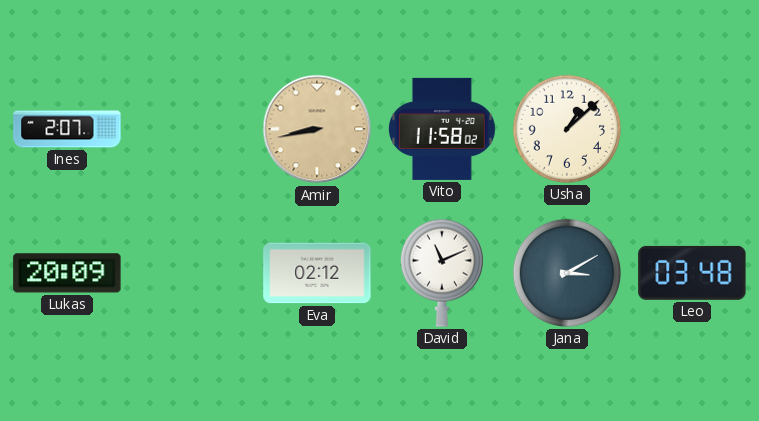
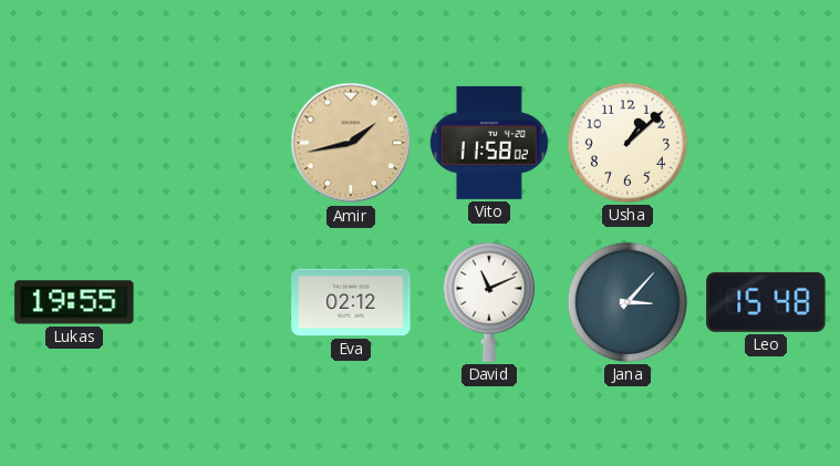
Ines: 2:07 -> none
Amir: 8:43 -> 1:43
Lukas: 20:09 -> 19:55
Jana: 3:10 -> 3:07
Leo: 03:48 -> 15:48
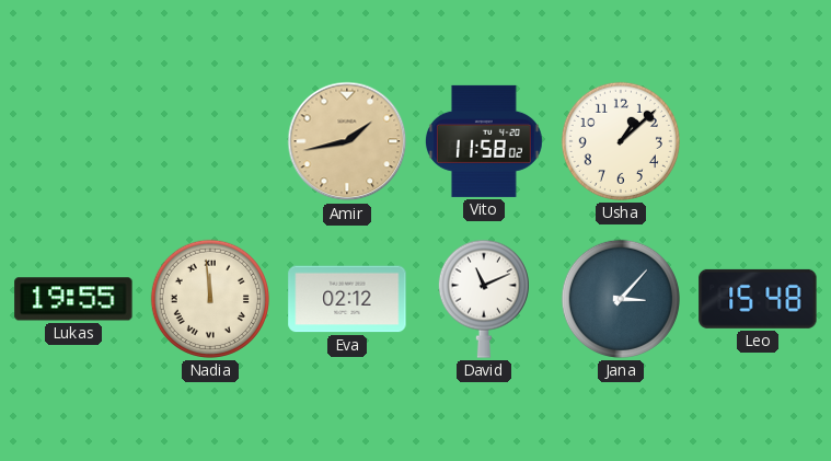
Nadia: none -> 11:59
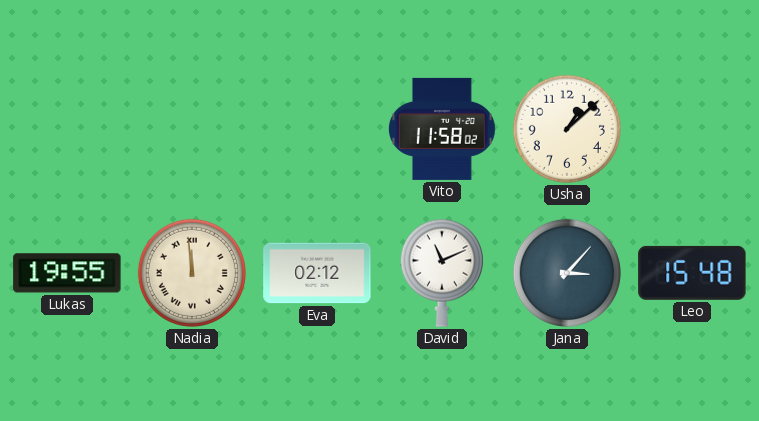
Amir: 1:43 -> none
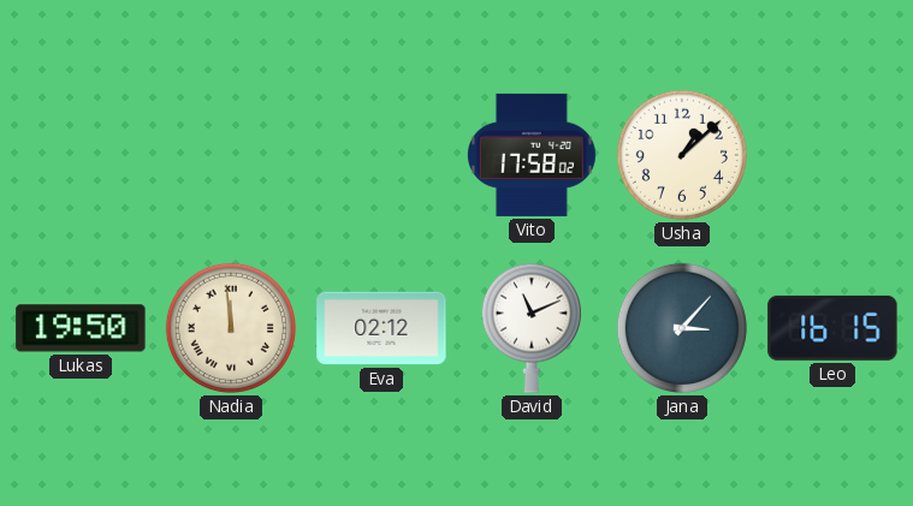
Vito: 11:58 -> 17:58
Lukas: 19:55 -> 19:50
Leo: 15:48 -> 16:15
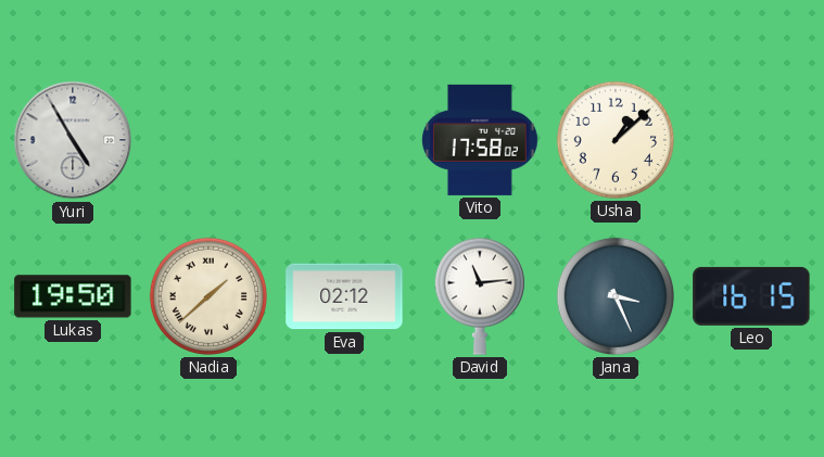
Yuri: none -> 4:55
Nadia: 11:59 -> 1:38
David: 11:11 -> 11:14
Jana: 3:07 -> 3:26
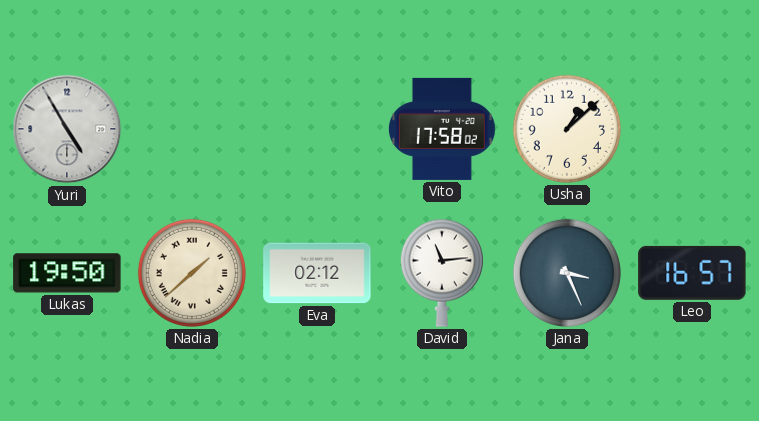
Leo: 16:15 -> 16:57
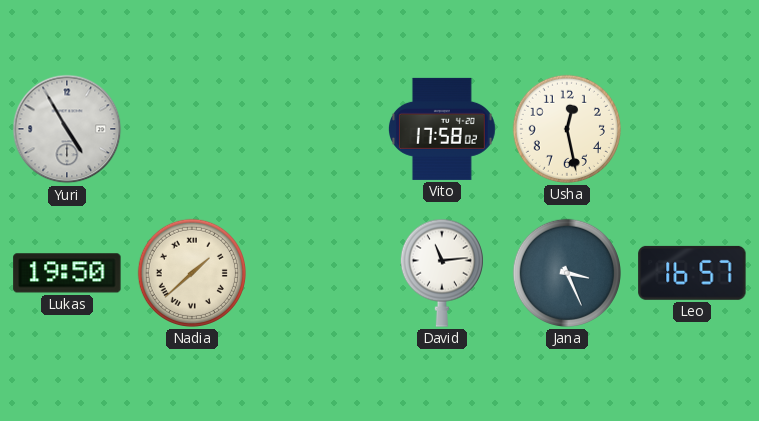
Usha: 1:08 -> 12:28
Eva: 02:12 -> none
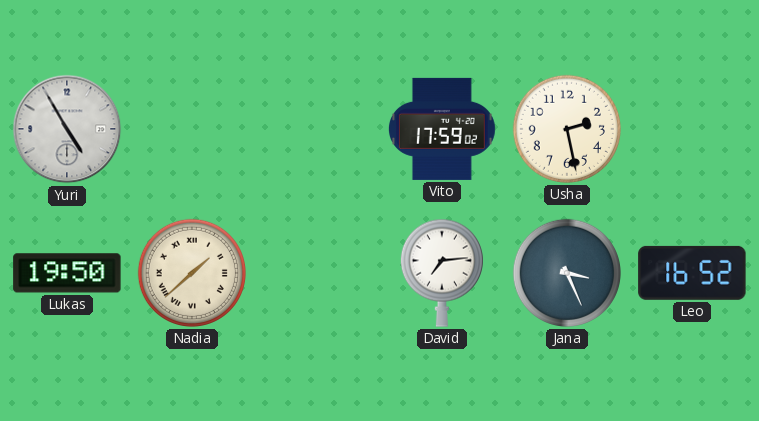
Vito: 17:58 -> 17:59
Usha: 12:28 -> 2:28
David: 11:14 -> 7:14
Leo: 16:57 -> 16:52
